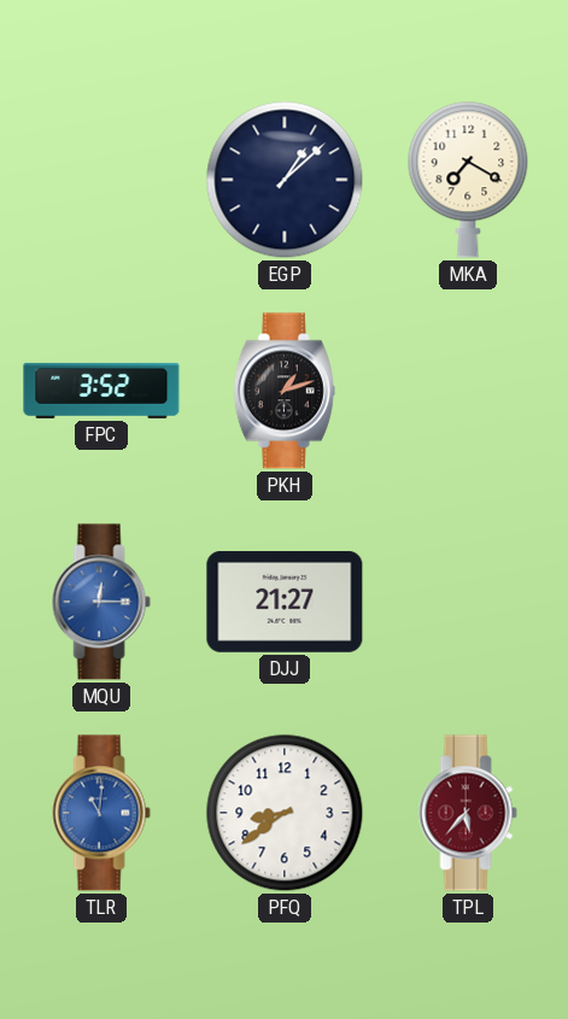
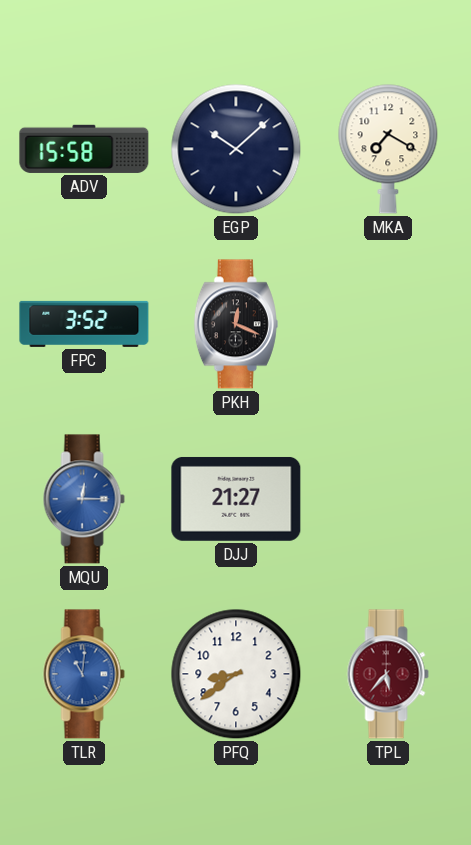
ADV: none -> 15:58
EGP: 1:08 -> 10:08
PKH: 1:12 -> 12:19
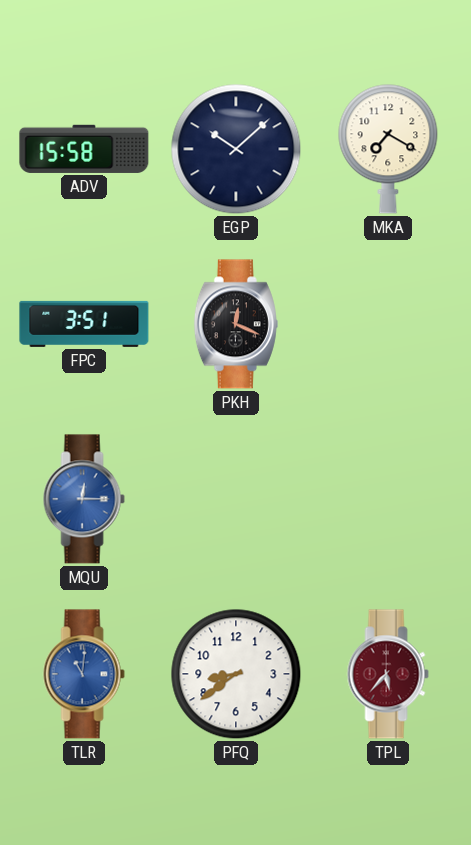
FPC: 3:52 -> 3:51
DJJ: 21:27 -> none
